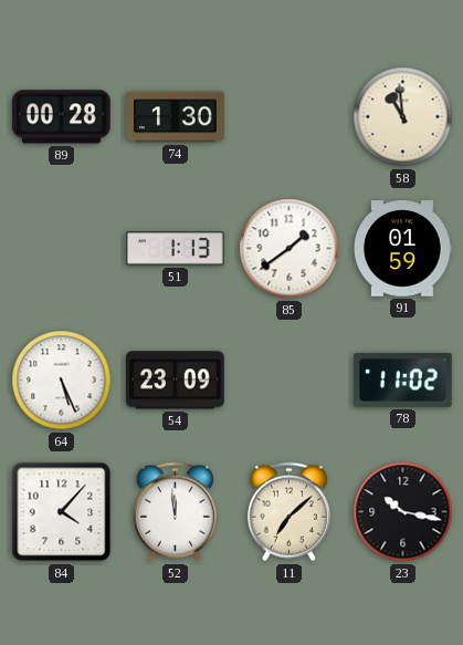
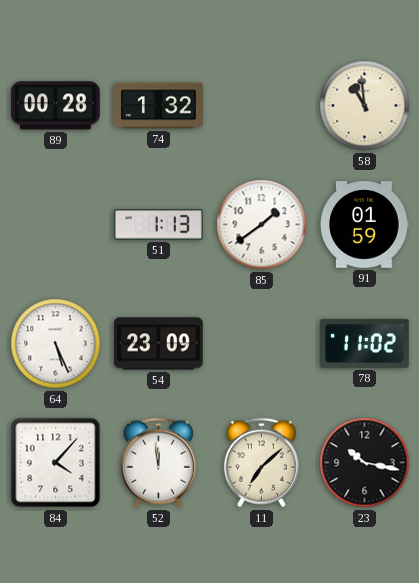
74: 1:30 -> 1:32
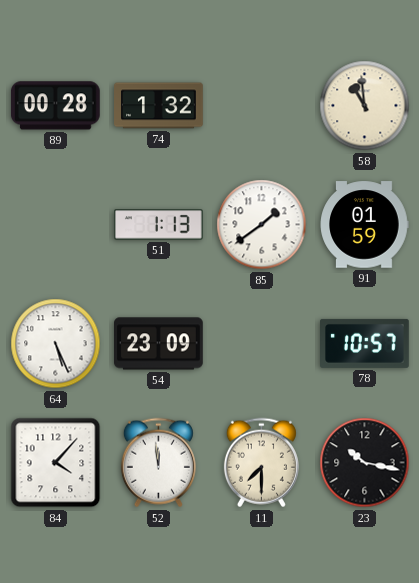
78: 11:02 -> 10:57
11: 7:08 -> 7:30
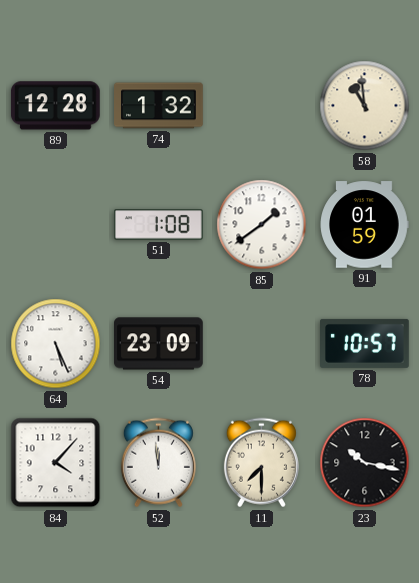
89: 00:28 -> 12:28
51: 1:13 -> 1:08
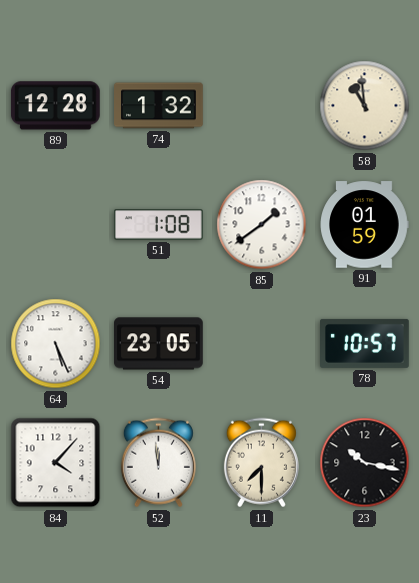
54: 23:09 -> 23:05
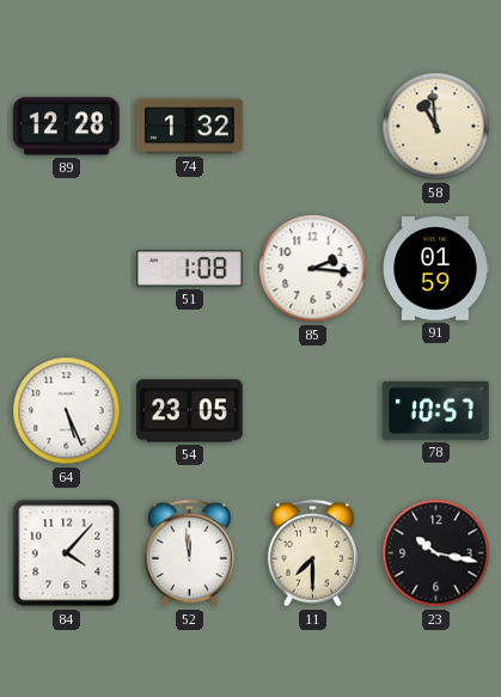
85: 1:39 -> 2:16
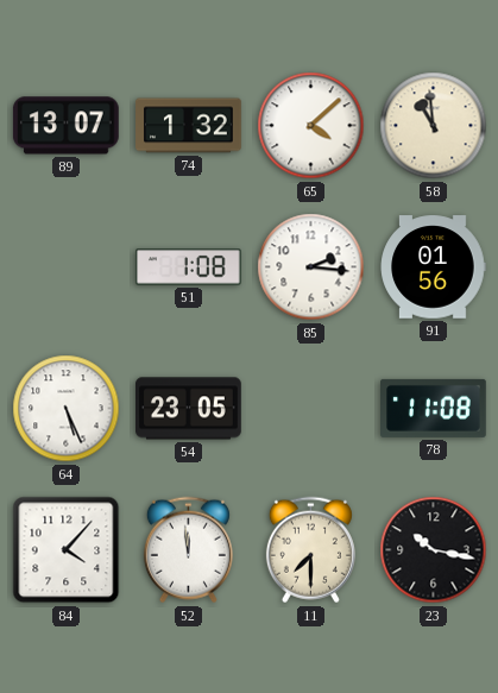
89: 12:28 -> 13:07
65: none -> 4:08
91: 01:59 -> 01:56
78: 10:57 -> 11:08
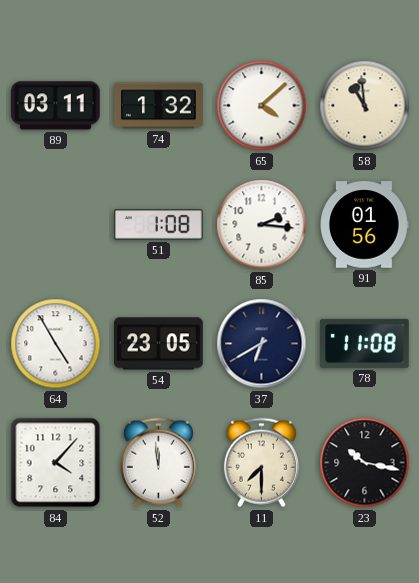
89: 13:07 -> 03:11
64: 5:26 -> 4:55
37: none -> 6:40
